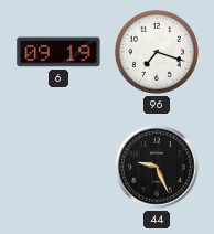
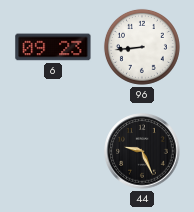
6: 09:19 -> 09:23
96: 7:18 -> 8:44
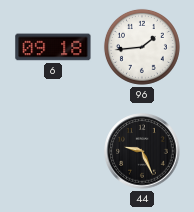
6: 09:23 -> 09:18
96: 8:44 -> 1:44
